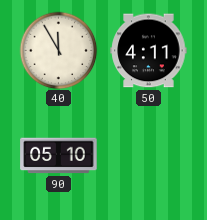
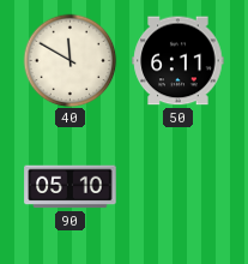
40: 11:55 -> 11:50
50: 4:11 -> 6:11
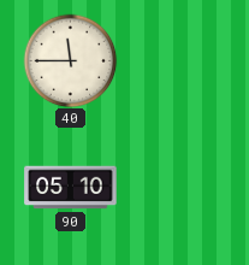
40: 11:50 -> 11:45
50: 6:11 -> none
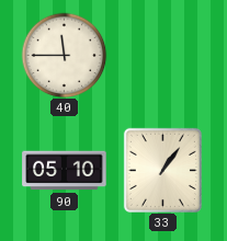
33: none -> 1:06
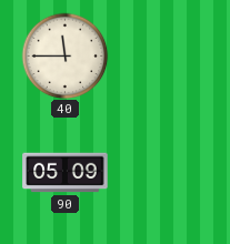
90: 05:10 -> 05:09
33: 1:06 -> none
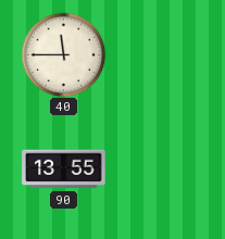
90: 05:09 -> 13:55
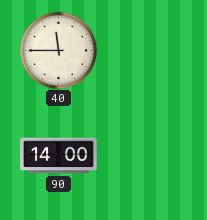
90: 13:55 -> 14:00
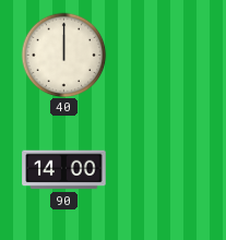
40: 11:45 -> 12:00
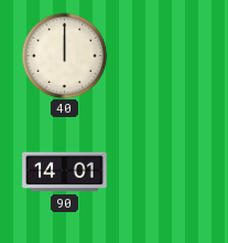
90: 14:00 -> 14:01
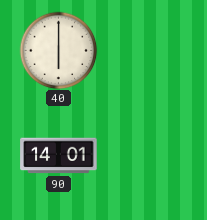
40: 12:00 -> 6:00
